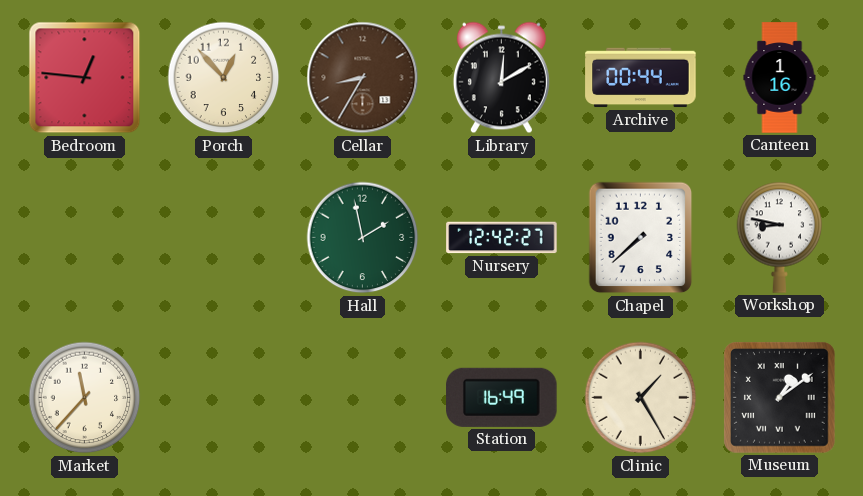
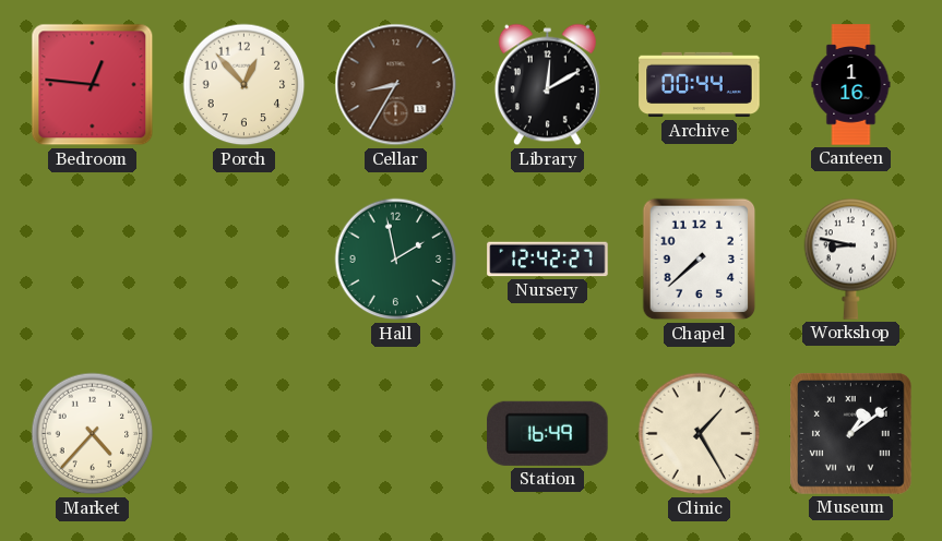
Market: 11:37 -> 4:37
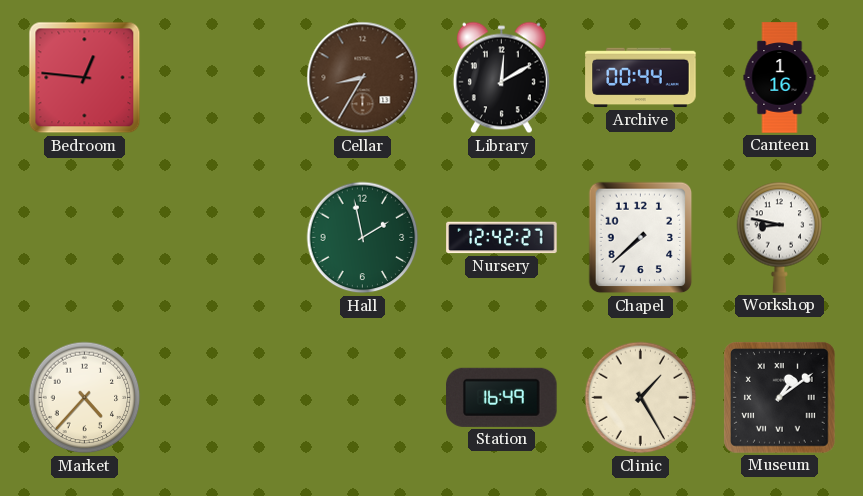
Porch: 12:53 -> none
